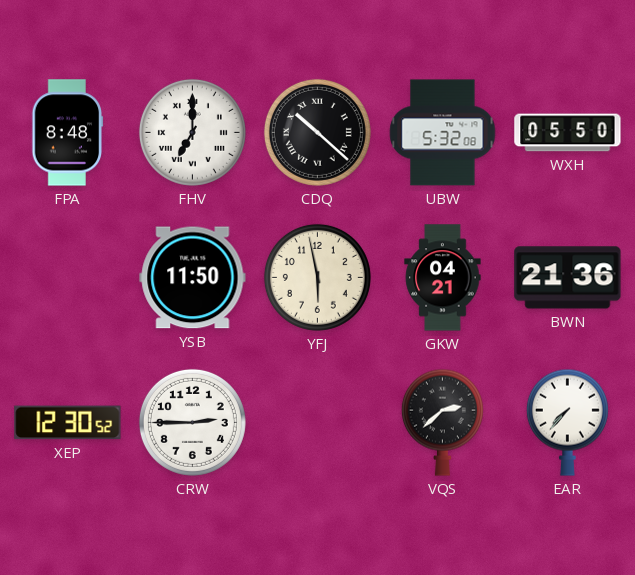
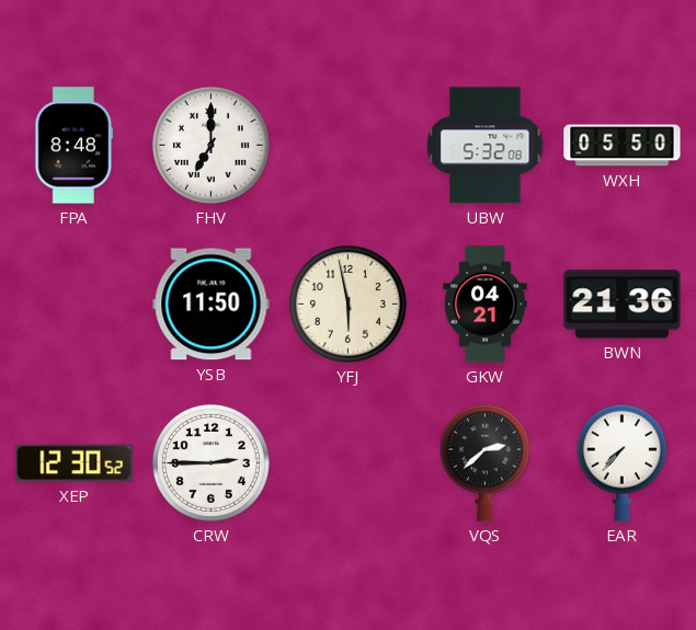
CDQ: 10:22 -> none
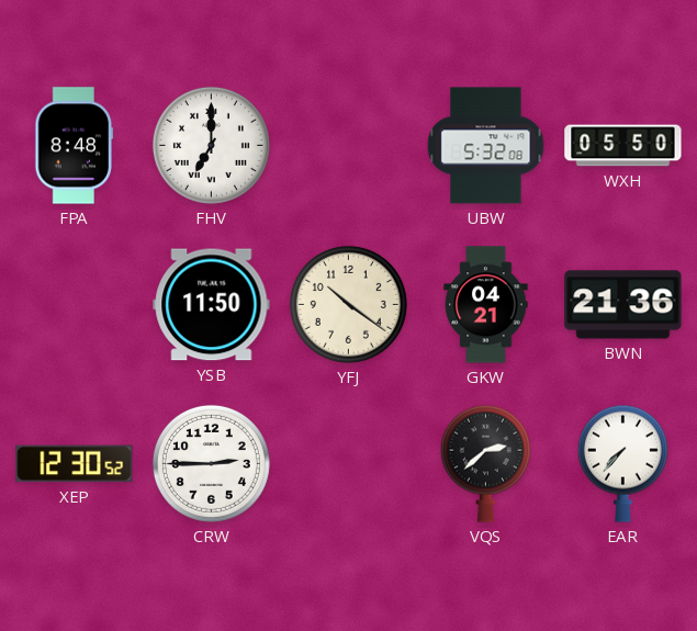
YFJ: 5:58 -> 10:21
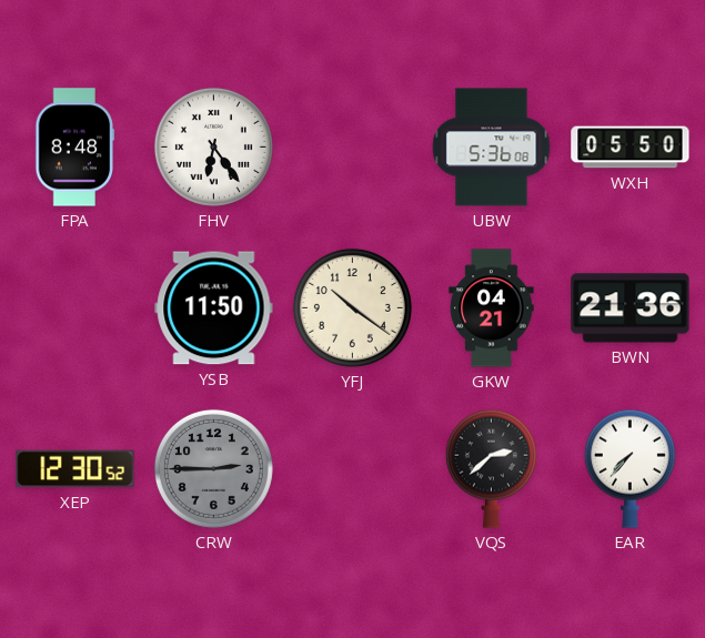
FHV: 7:00 -> 6:24
UBW: 5:32 -> 5:36
CRW dial: white -> grey
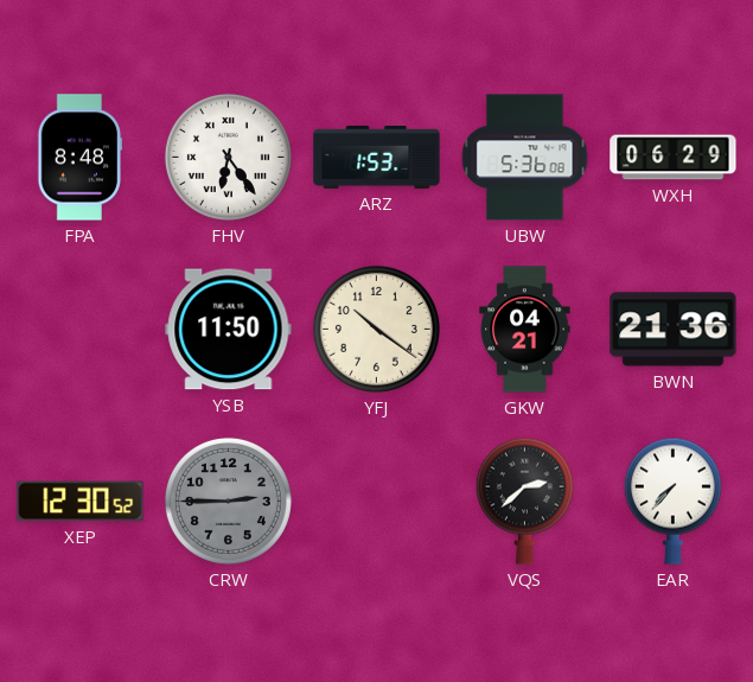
ARZ: none -> 1:53
WXH: 05:50 -> 06:29
